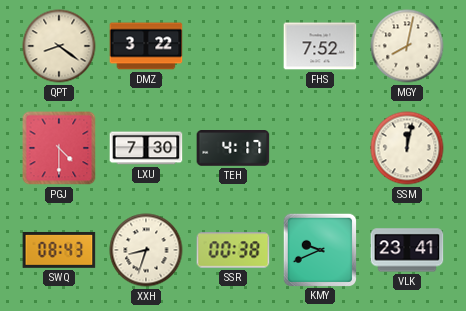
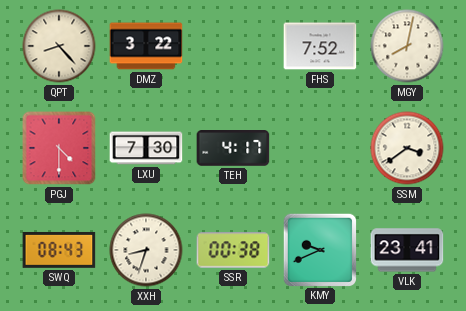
QPT: 8:21 -> 8:23
SSM: 12:02 -> 3:39
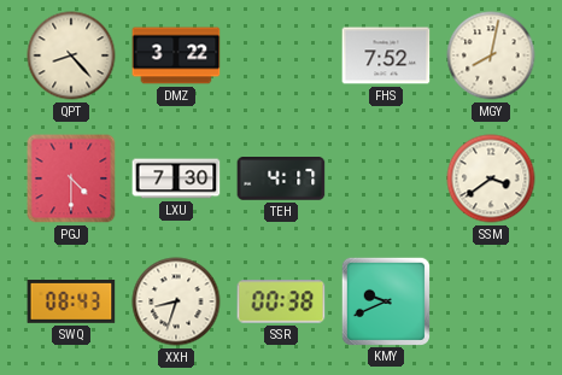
VLK: 23:41 -> none
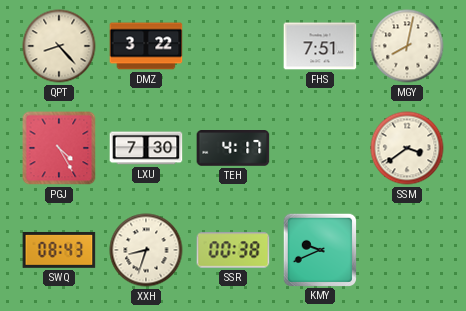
FHS: 7:52 -> 7:51
PGJ: 4:30 -> 4:25
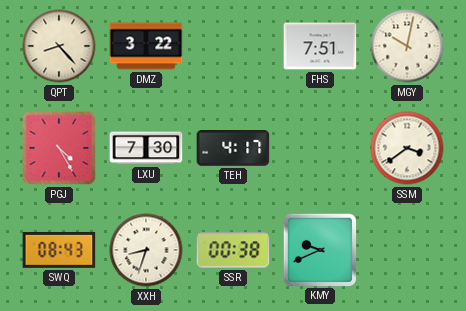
MGY: 8:02 -> 10:02
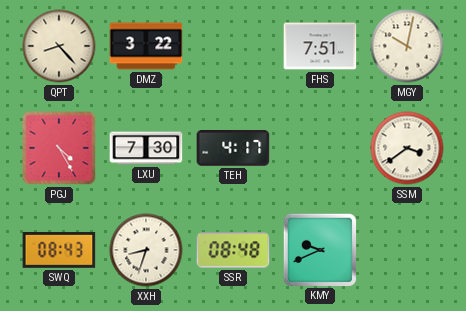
SSR: 00:38 -> 08:48
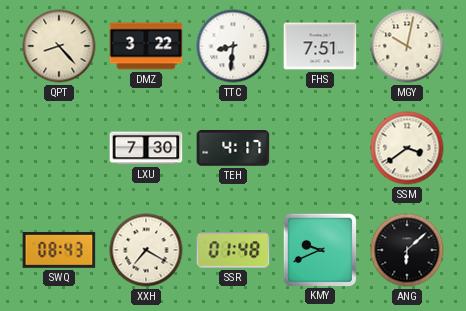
TTC: none -> 8:31
PGJ: 4:25 -> none
XXH: 8:33 -> 7:20
SSR: 08:48 -> 01:48
ANG: none -> 6:08
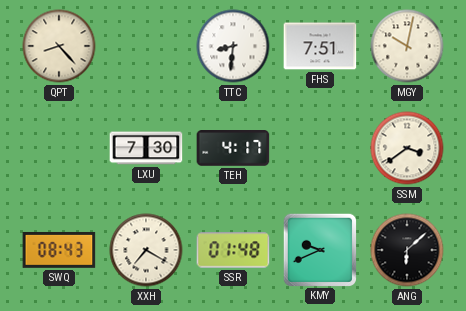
DMZ: 3:22 -> none
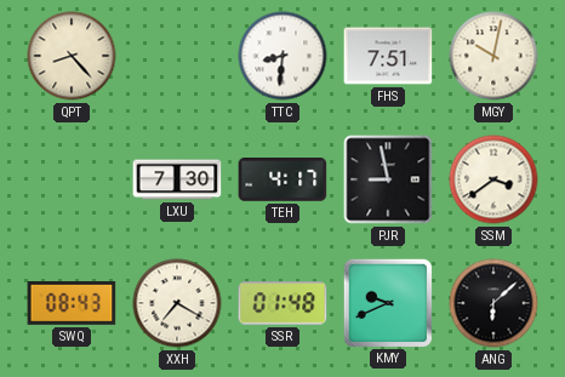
PJR: none -> 8:58
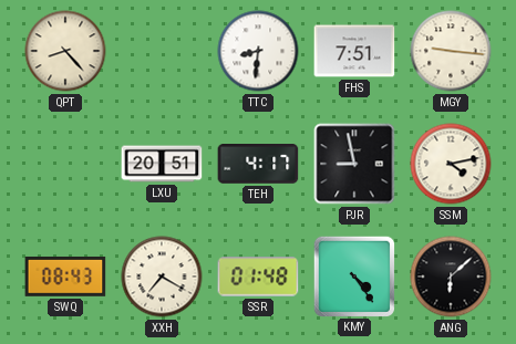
MGY: 10:02 -> 9:16
LXU: 7:30 -> 20:51
SSM: 3:39 -> 4:13
KMY: 9:41 -> 4:24
